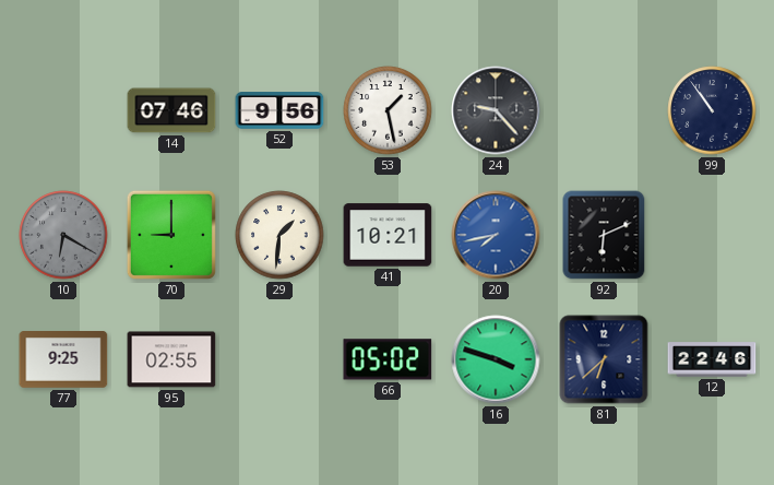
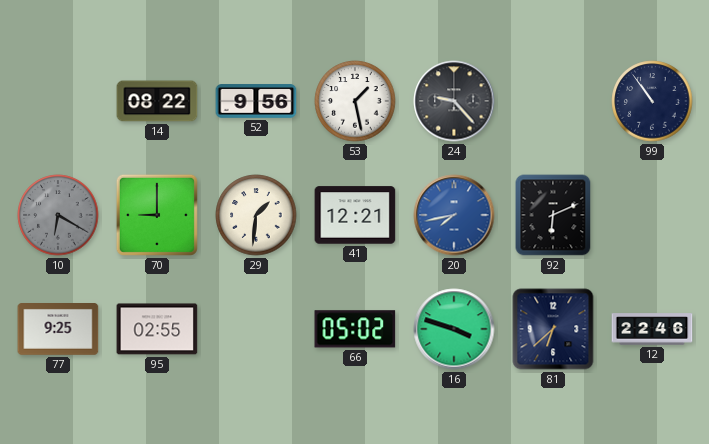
14: 07:46 -> 08:22
41: 10:21 -> 12:21
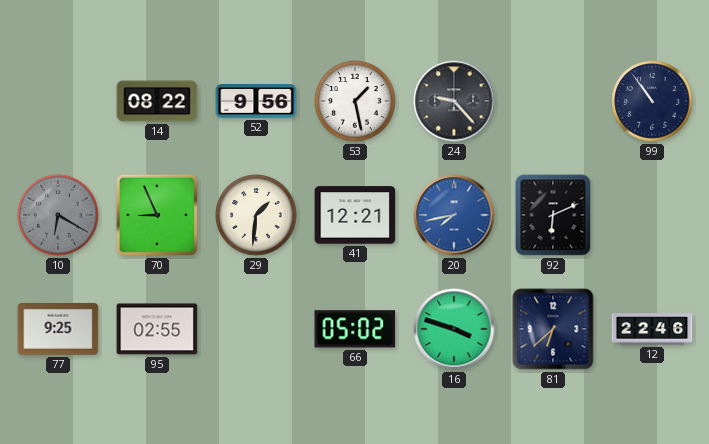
70: 9:00 -> 8:56
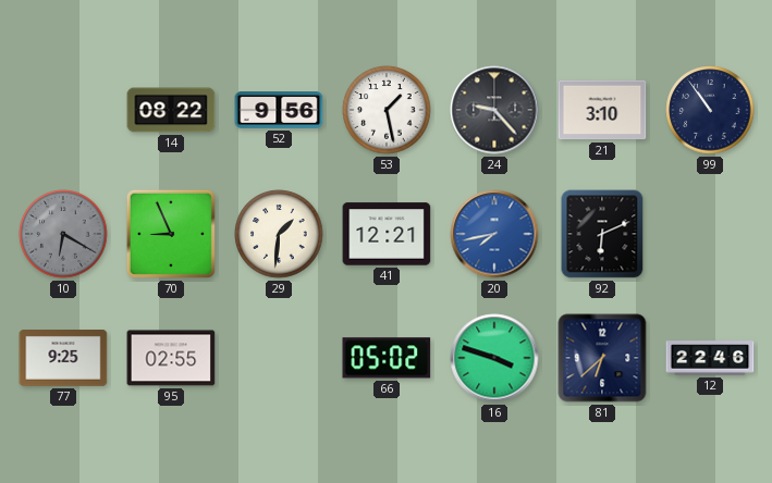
21: none -> 3:10
